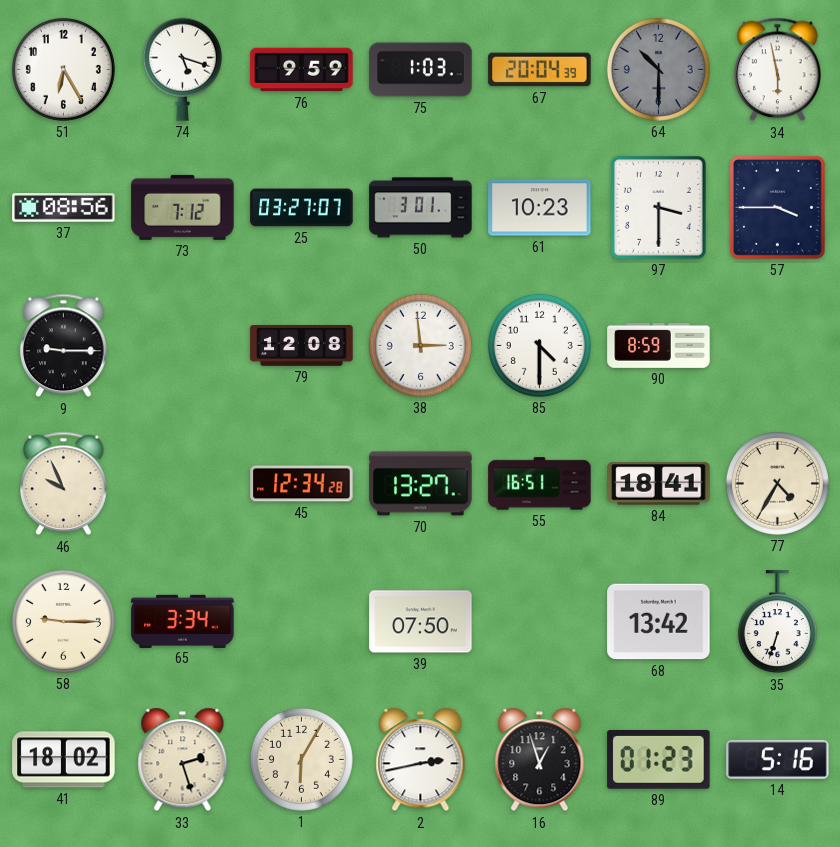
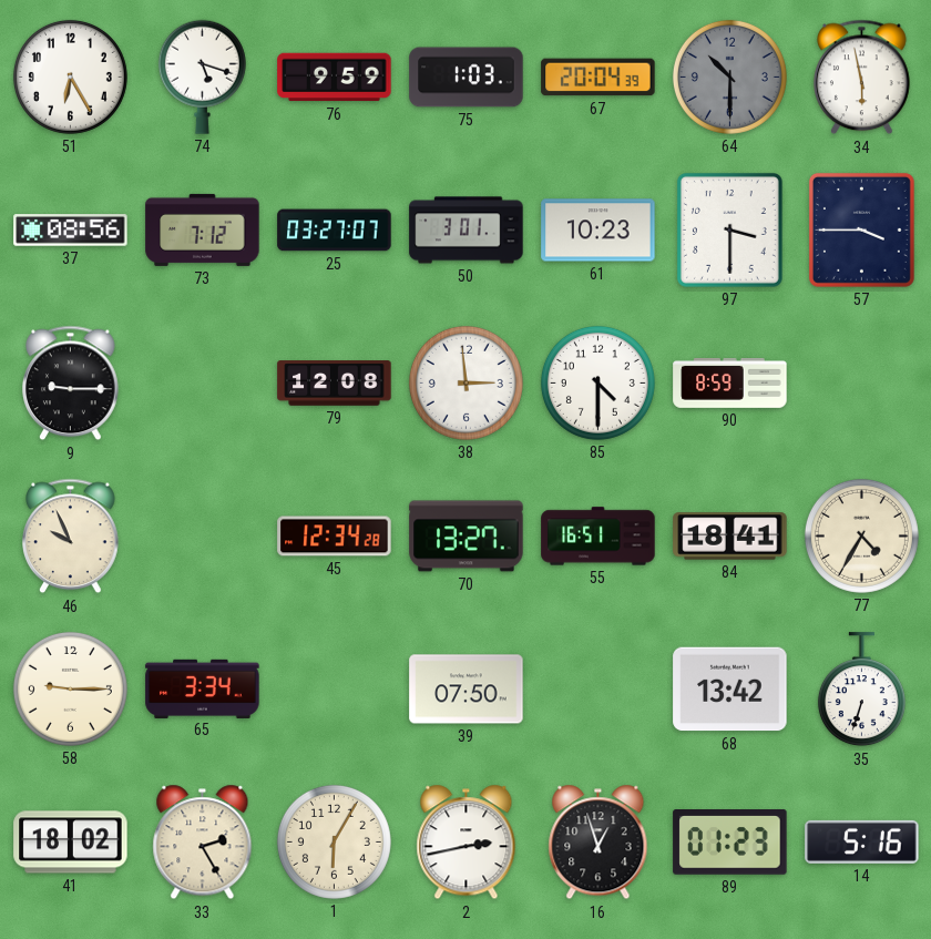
33: 2:27 -> 2:25
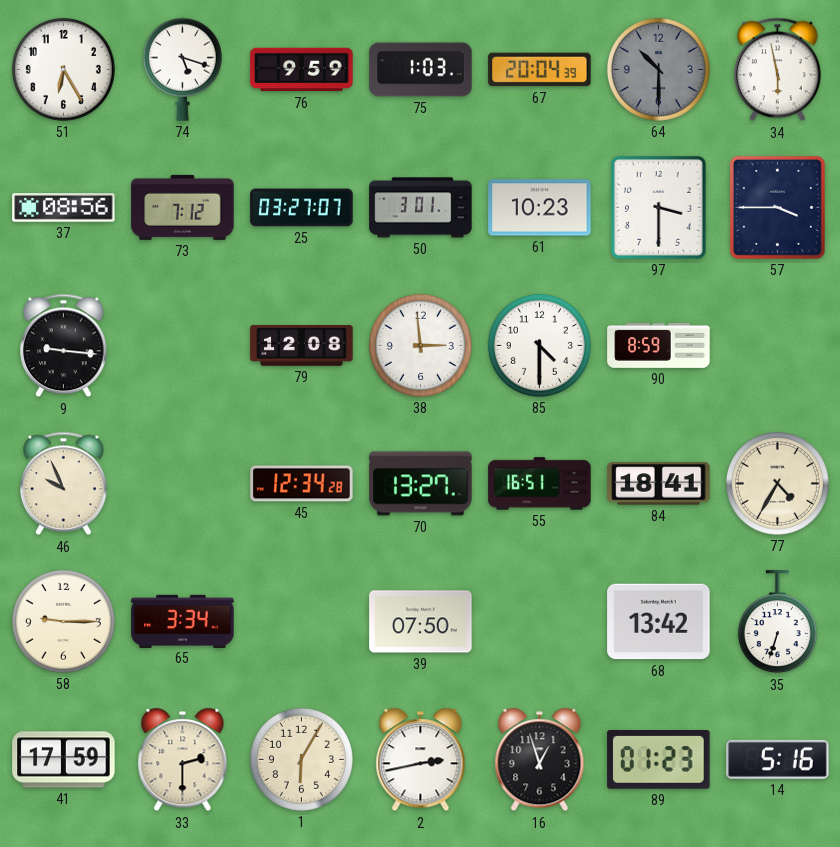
9: 9:15 -> 9:16
41: 18:02 -> 17:59
33: 2:25 -> 2:30
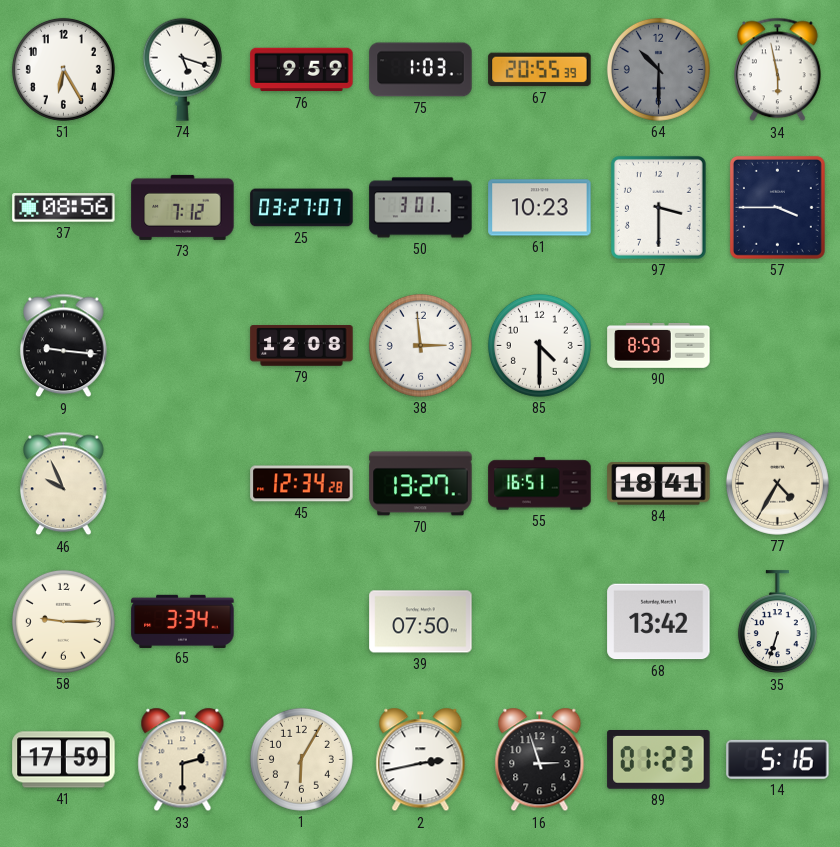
67: 20:04 -> 20:55
16: 12:57 -> 2:57
